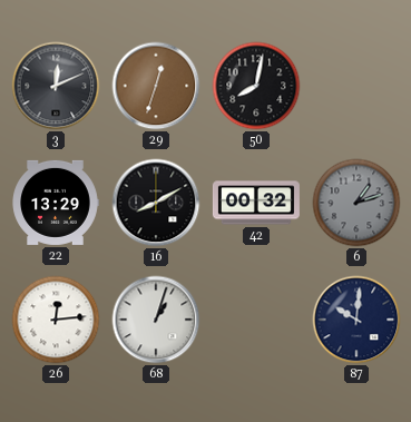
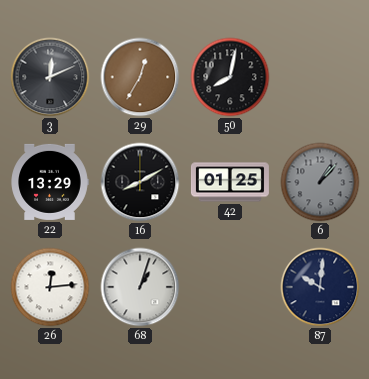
29: 12:33 -> 12:35
42: 00:32 -> 01:25
6: 1:12 -> 1:07
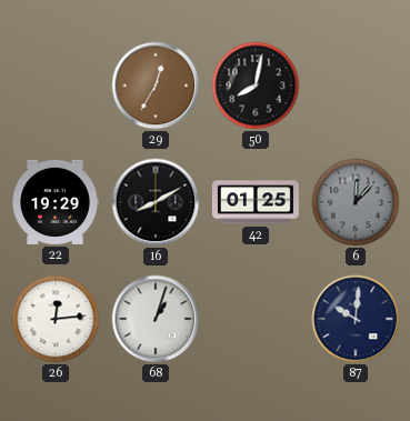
3: 12:11 -> none
22: 13:29 -> 19:29
6: 1:07 -> 12:07
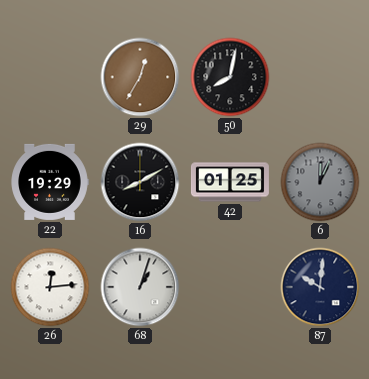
6: 12:07 -> 12:04
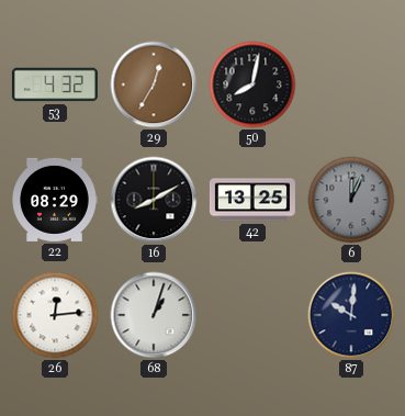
53: none -> 4:32
22: 19:29 -> 08:29
42: 01:25 -> 13:25
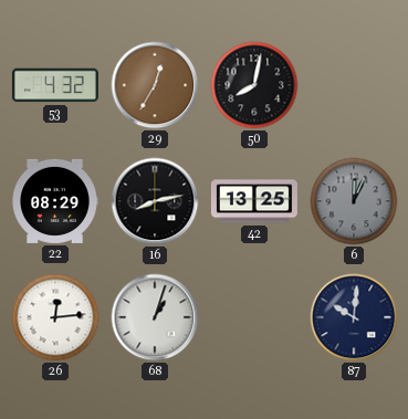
16: 8:10 -> 8:13
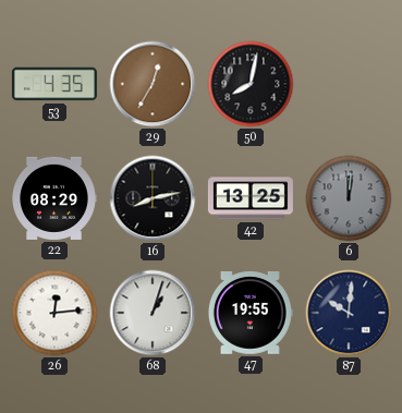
53: 4:32 -> 4:35
6: 12:04 -> 12:01
47: none -> 19:55
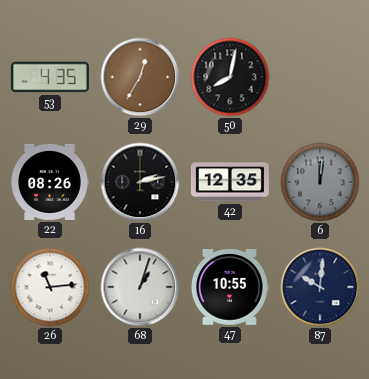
22: 08:29 -> 08:26
16: 8:13 -> 2:13
42: 13:25 -> 12:35
26: 12:14 -> 11:14
47: 19:55 -> 10:55
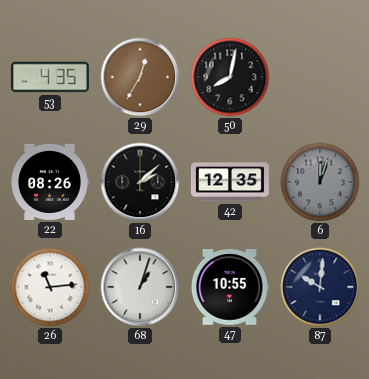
16: 2:13 -> 2:08
6: 12:01 -> 12:03
